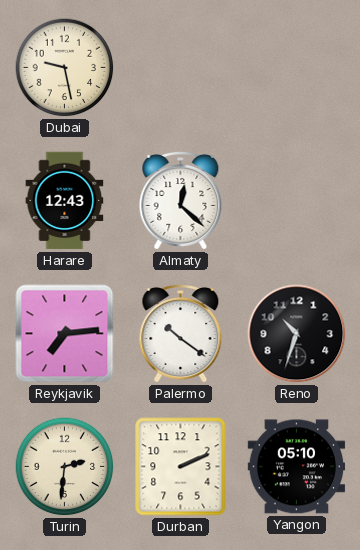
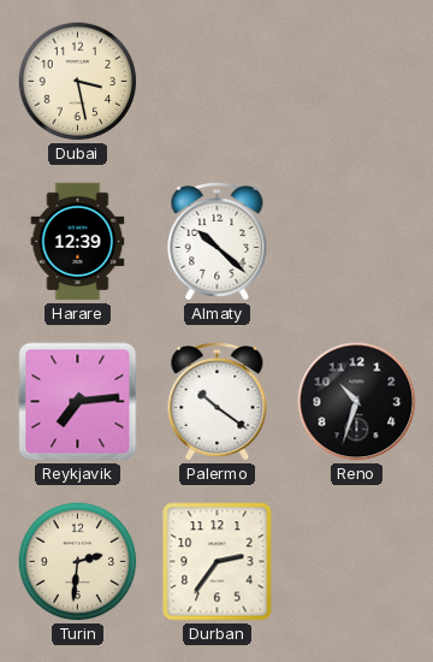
Dubai: 9:28 -> 3:28
Harare: 12:43 -> 12:39
Almaty: 12:22 -> 10:22
Durban: 2:11 -> 2:36
Yangon: 05:10 -> none
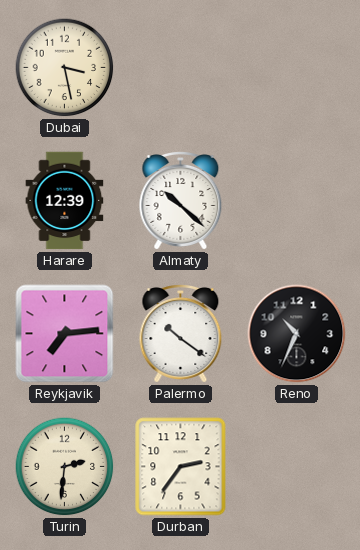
Reno: 10:33 -> 10:34
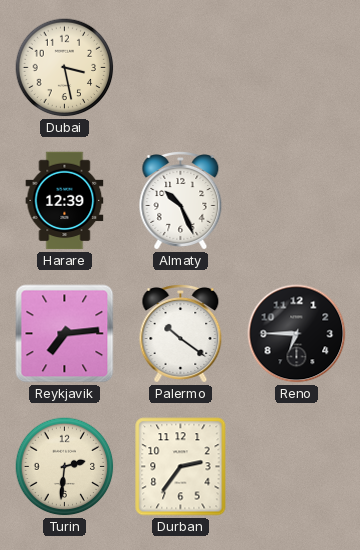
Almaty: 10:22 -> 10:26
Reno: 10:34 -> 6:45
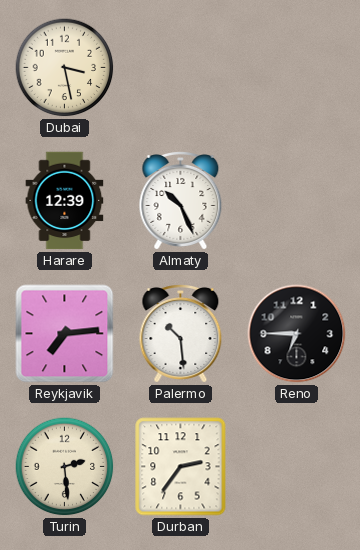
Palermo: 10:21 -> 10:29
Turin: 2:31 -> 2:29
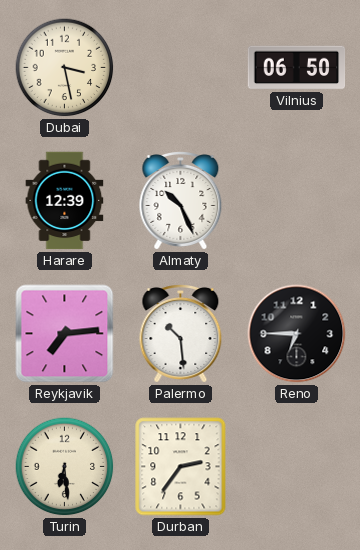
Vilnius: none -> 06:50
Turin: 2:29 -> 6:29
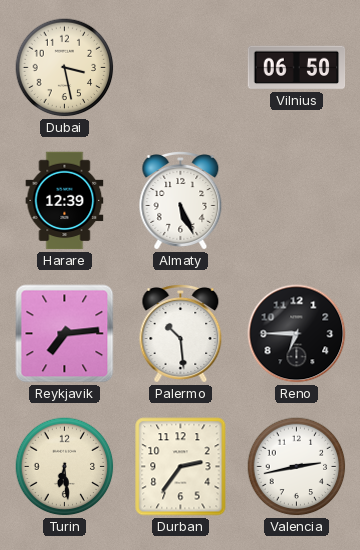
Almaty: 10:26 -> 5:26
Valencia: none -> 2:43
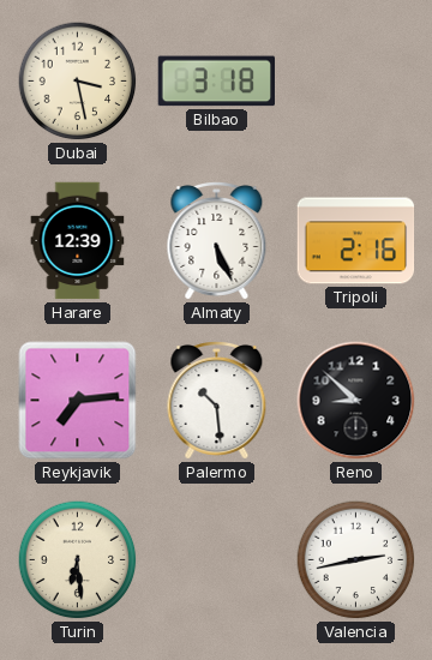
Bilbao: none -> 3:18
Vilnius: 06:50 -> none
Tripoli: none -> 2:16
Reno: 6:45 -> 8:52
Durban: 2:36 -> none
